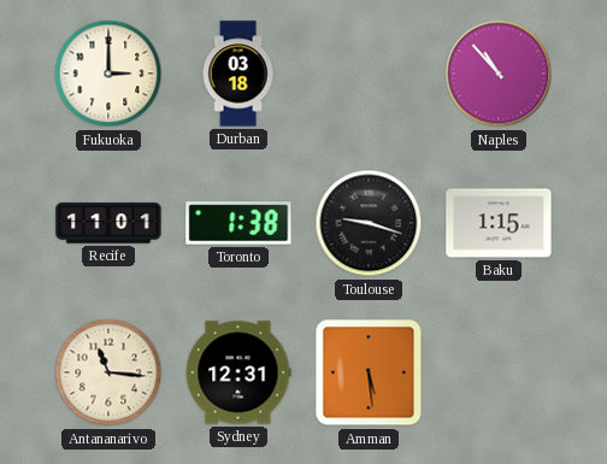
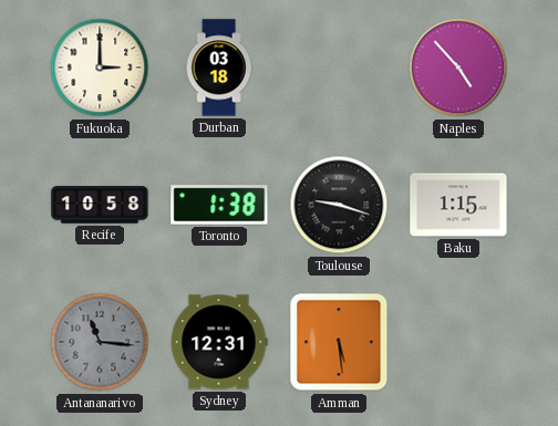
Naples: 10:53 -> 4:53
Recife: 11:01 -> 10:58
Antananarivo dial: cream -> grey
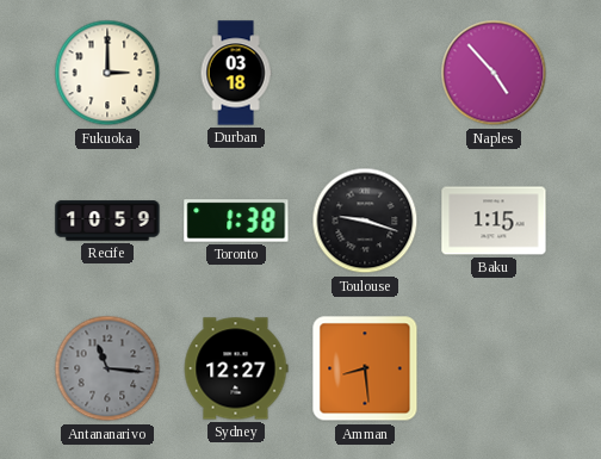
Recife: 10:58 -> 10:59
Sydney: 12:31 -> 12:27
Amman: 5:29 -> 8:29
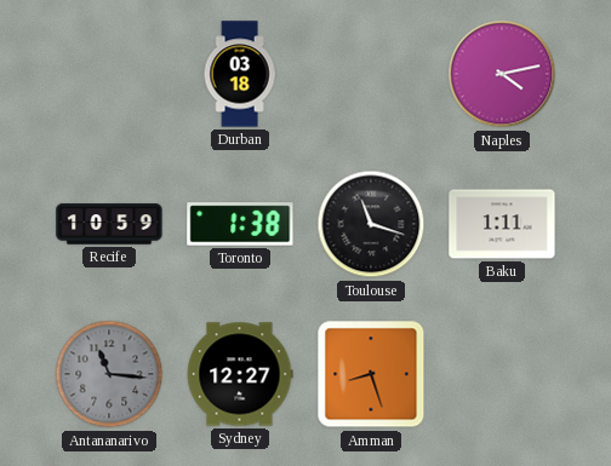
Fukuoka: 3:00 -> none
Naples: 4:53 -> 4:13
Toulouse: 9:18 -> 11:18
Baku: 1:15 -> 1:11
Amman: 8:29 -> 8:27
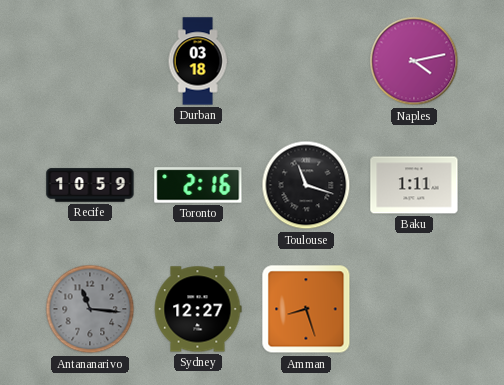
Toronto: 1:38 -> 2:16
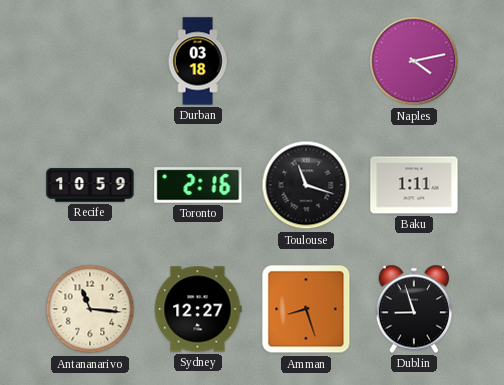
Antananarivo dial: grey -> cream
Dublin: none -> 8:57
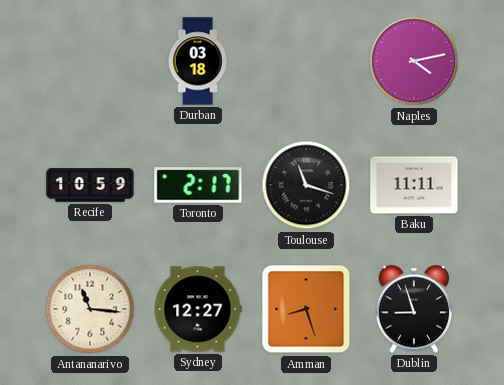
Toronto: 2:16 -> 2:17
Baku: 1:11 -> 11:11
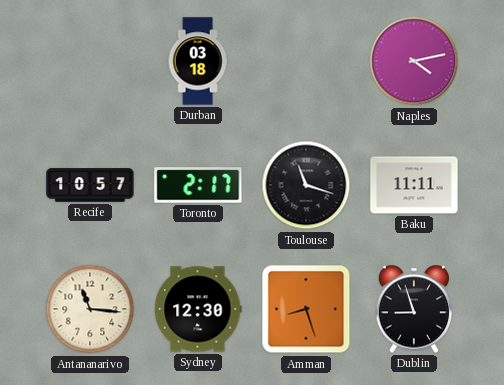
Recife: 10:59 -> 10:57
Sydney: 12:27 -> 12:30
